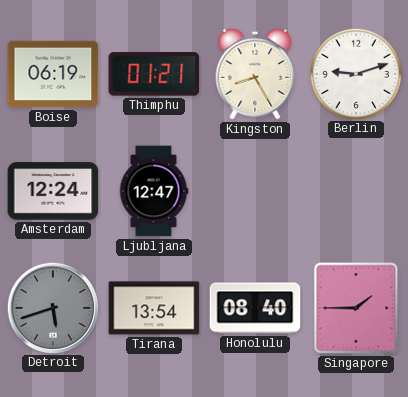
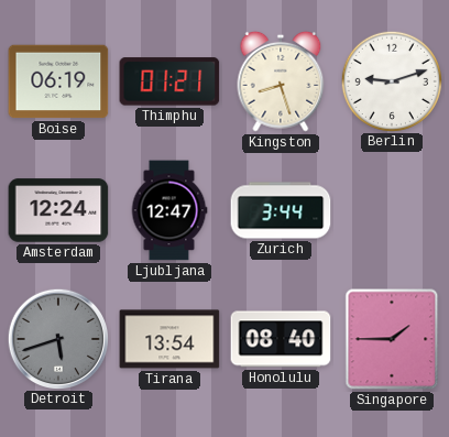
Kingston: 8:25 -> 8:27
Zurich: none -> 3:44
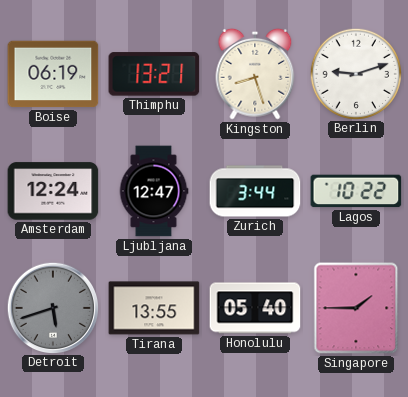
Thimphu: 01:21 -> 13:21
Lagos: none -> 10:22
Tirana: 13:54 -> 13:55
Honolulu: 08:40 -> 05:40
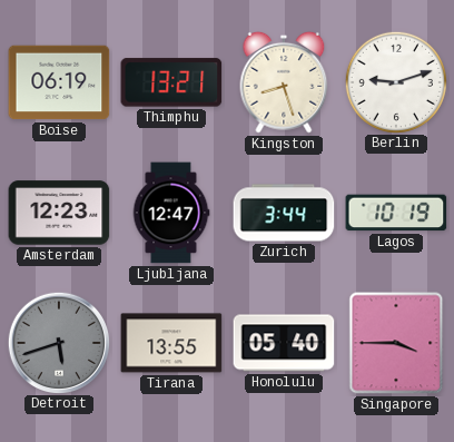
Amsterdam: 12:24 -> 12:23
Lagos: 10:22 -> 10:19
Singapore: 1:45 -> 3:45
